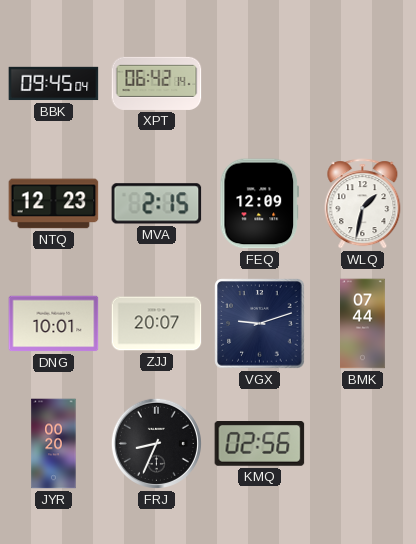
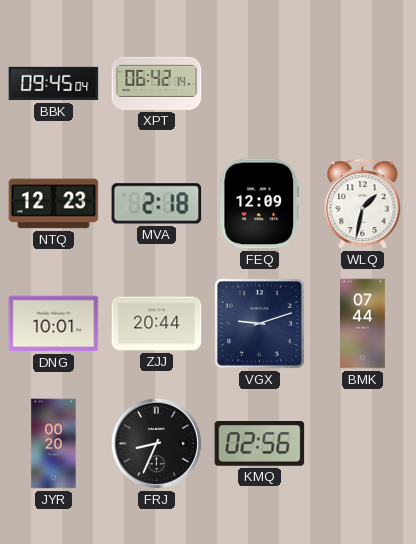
MVA: 2:15 -> 2:18
ZJJ: 20:07 -> 20:44
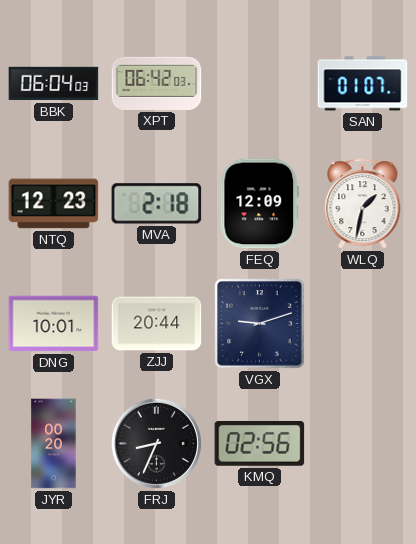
BBK: 09:45 -> 06:04
XPT: 06:42:14 -> 06:42:03
SAN: none -> 01:07
BMK: 07:44 -> none
